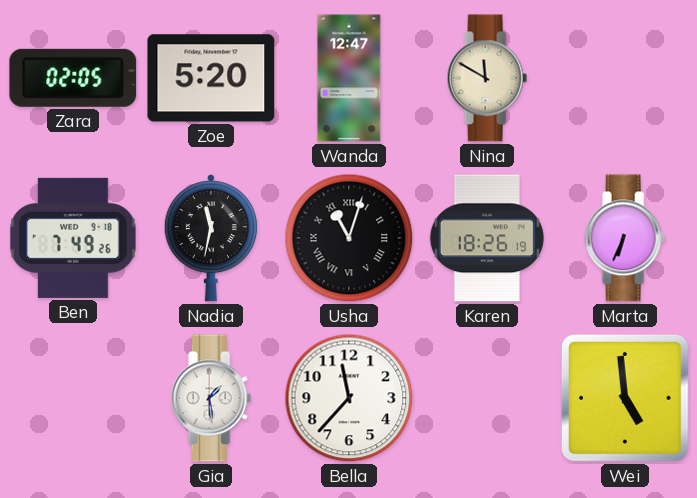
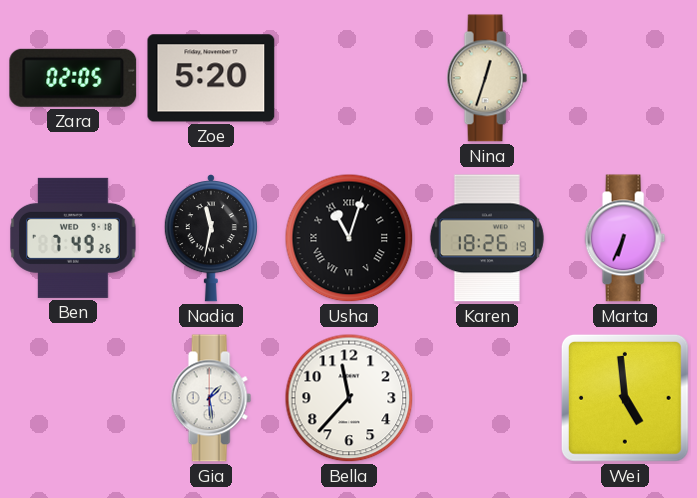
Wanda: 12:47 -> none
Nina: 11:50 -> 12:33
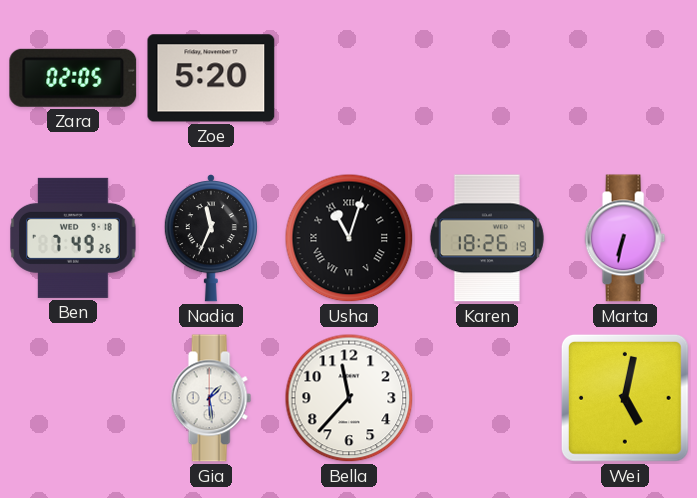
Nina: 12:33 -> none
Nadia: 11:32 -> 11:34
Marta: 6:34 -> 6:32
Wei: 4:59 -> 5:02
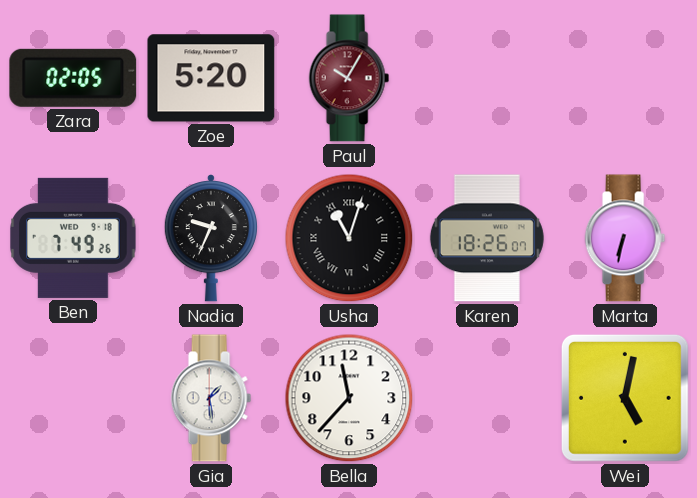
Paul: none -> 10:05
Nadia: 11:34 -> 9:34
Karen: 18:26:19 -> 18:26:07
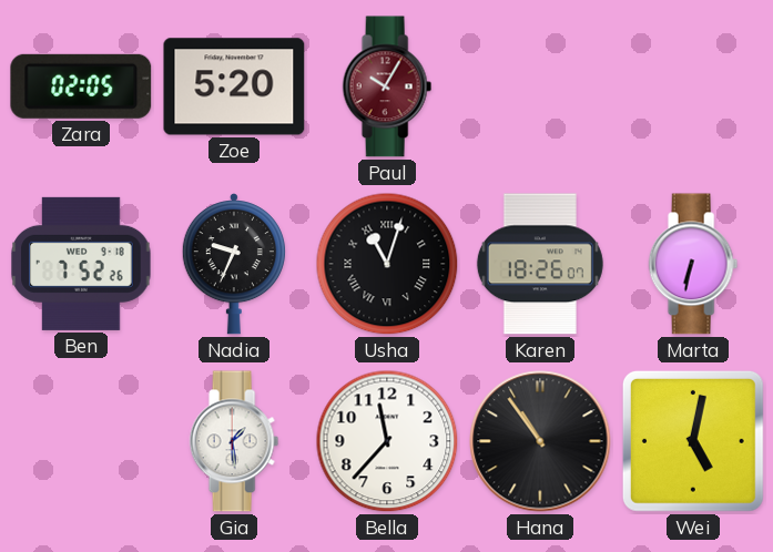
Ben: 7:49 -> 7:52
Hana: none -> 10:54
